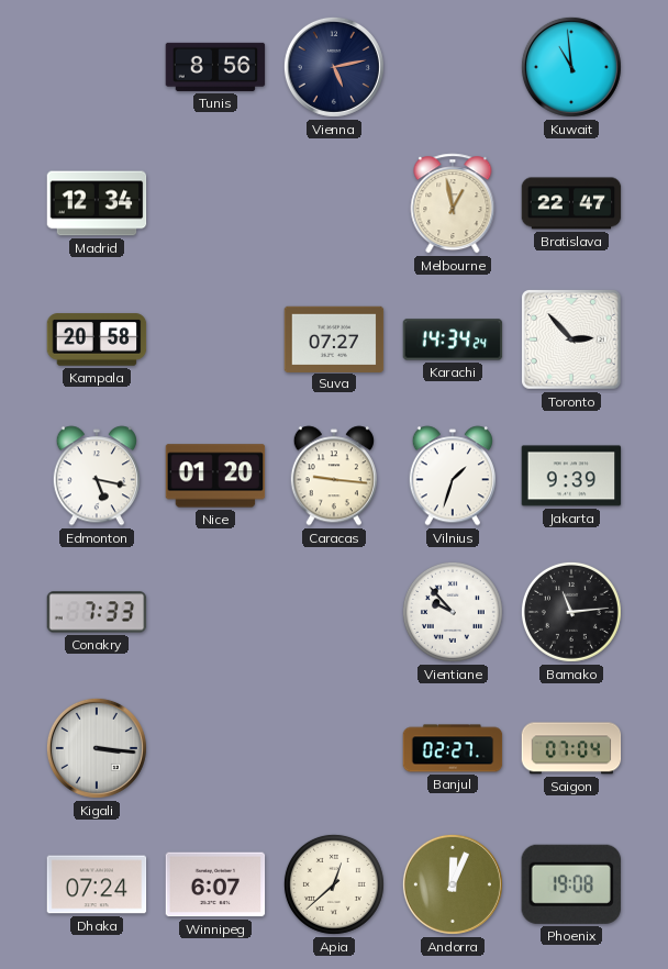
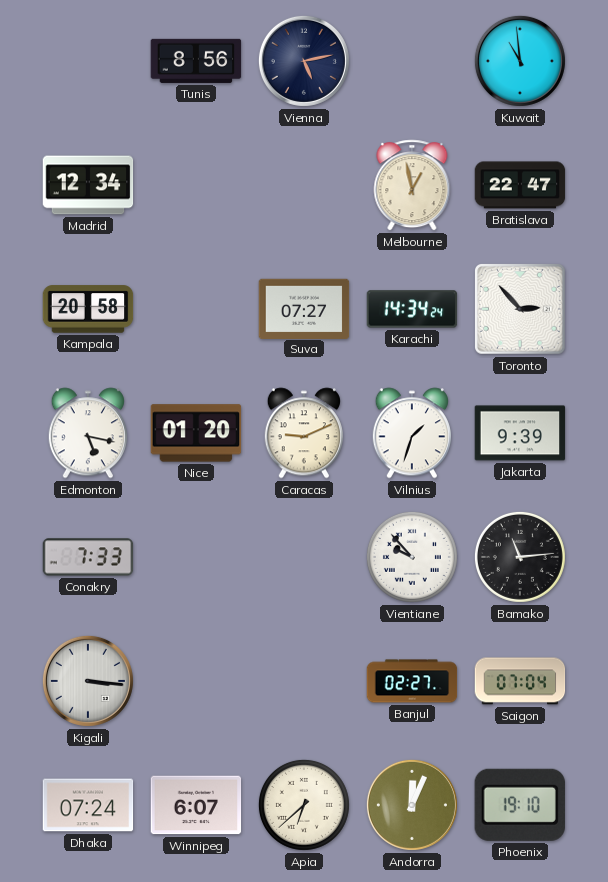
Caracas: 9:16 -> 9:11
Apia: 12:38 -> 6:38
Phoenix: 19:08 -> 19:10
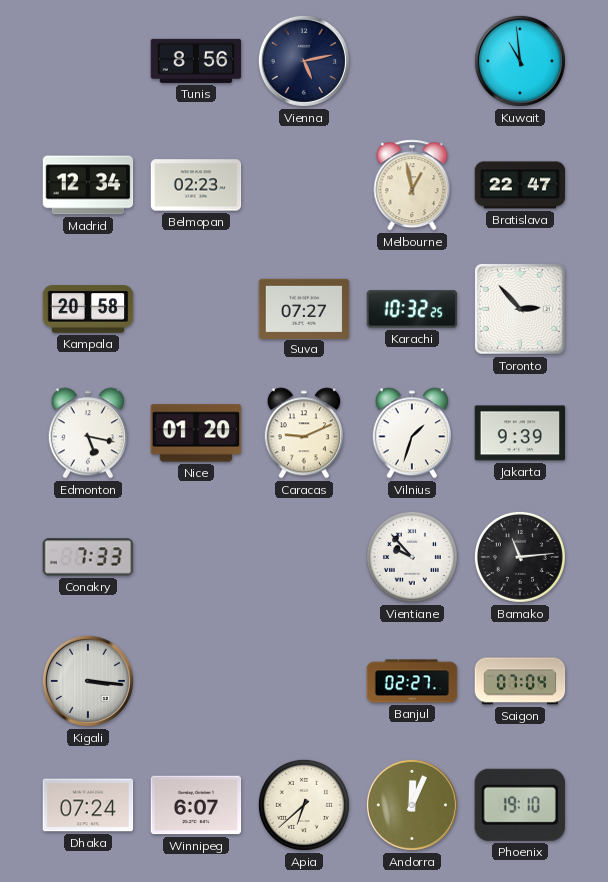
Belmopan: none -> 02:23
Karachi: 14:34 -> 10:32
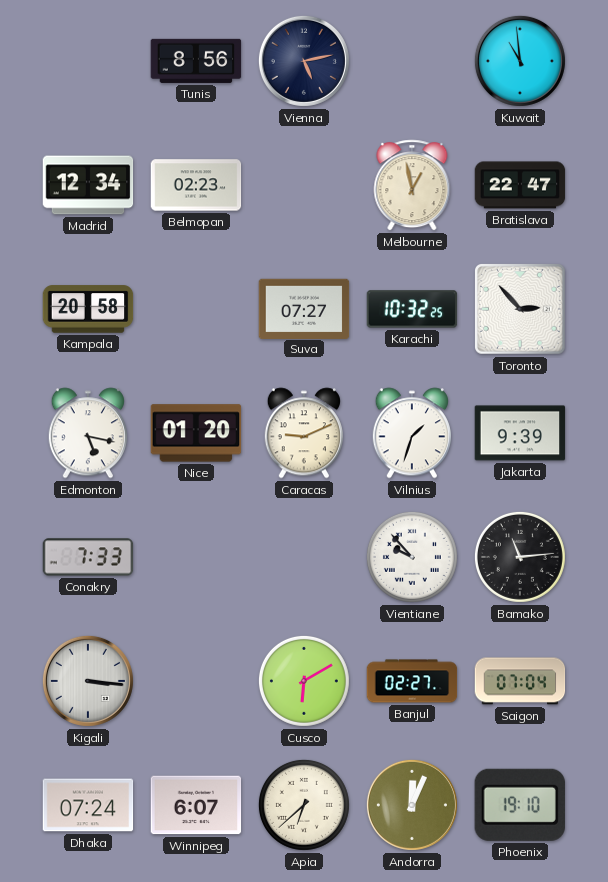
Cusco: none -> 6:10
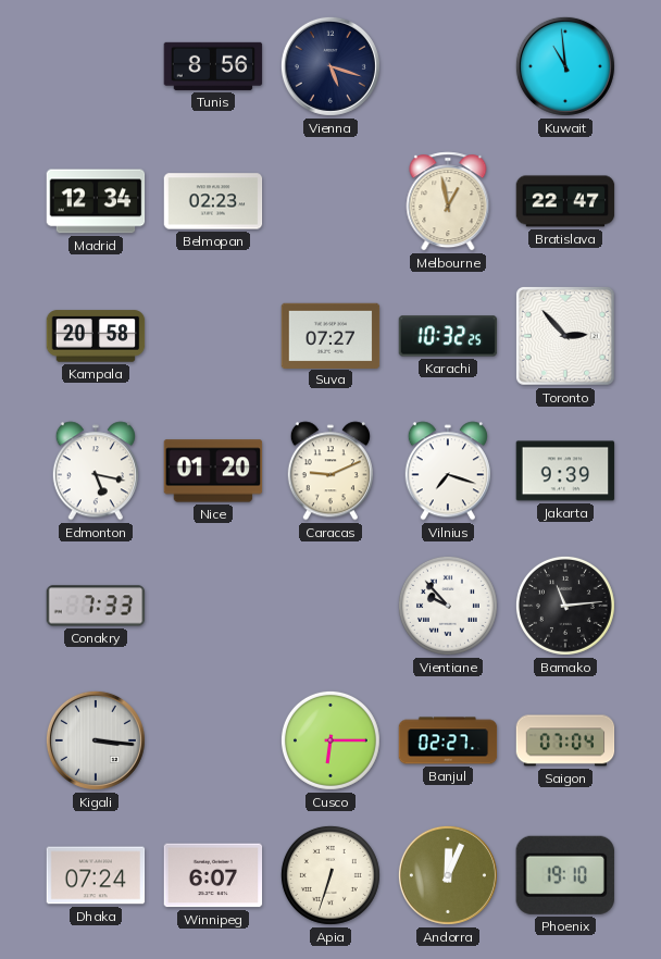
Vienna: 5:13 -> 5:18
Vilnius: 1:33 -> 7:18
Cusco: 6:10 -> 6:15
Apia: 6:38 -> 6:33
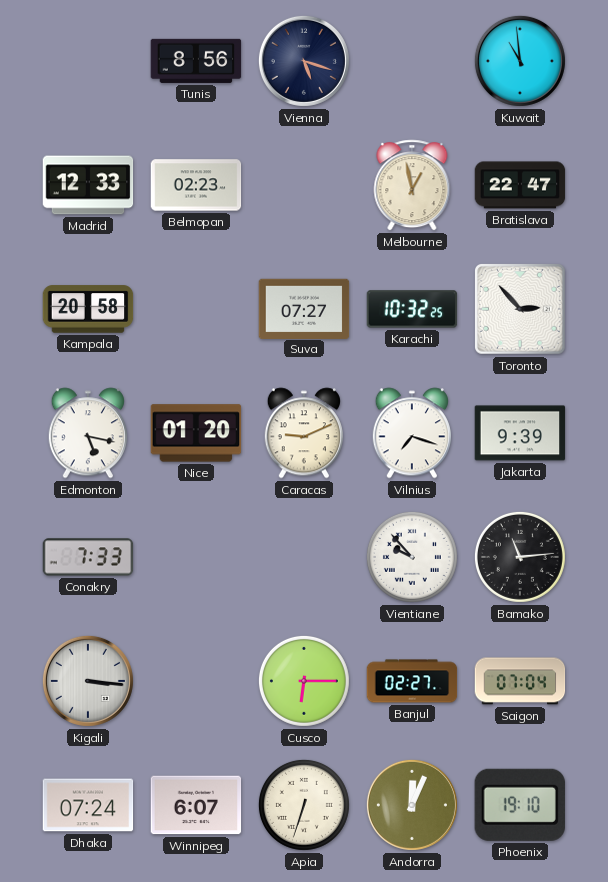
Madrid: 12:34 -> 12:33
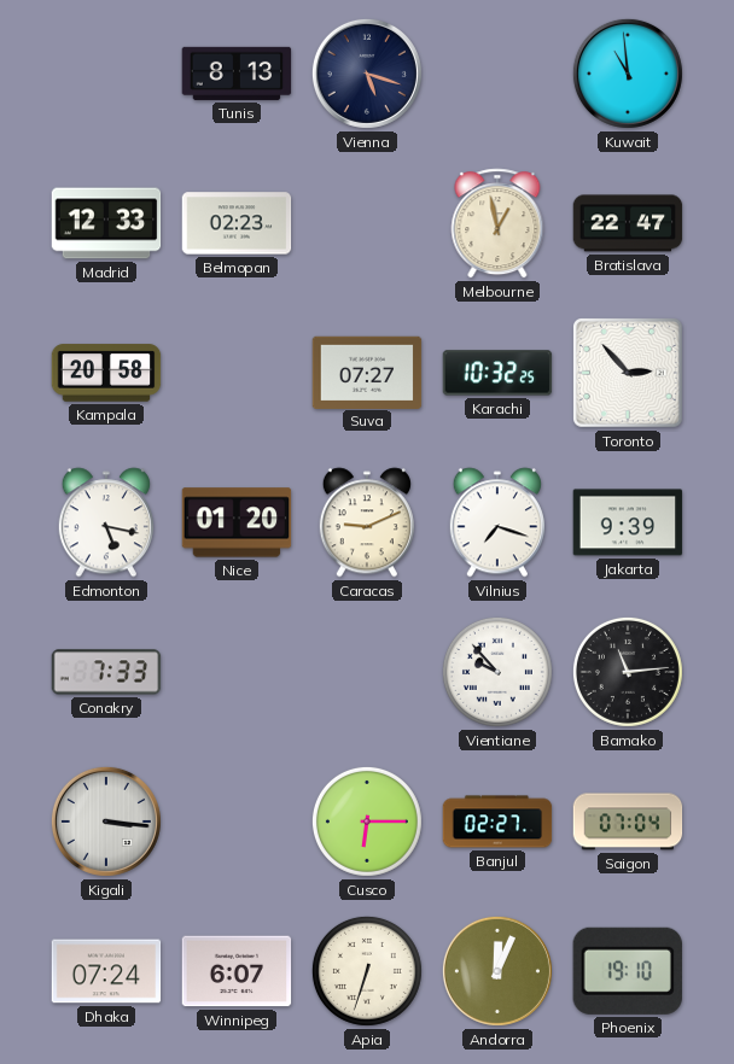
Tunis: 8:56 -> 8:13
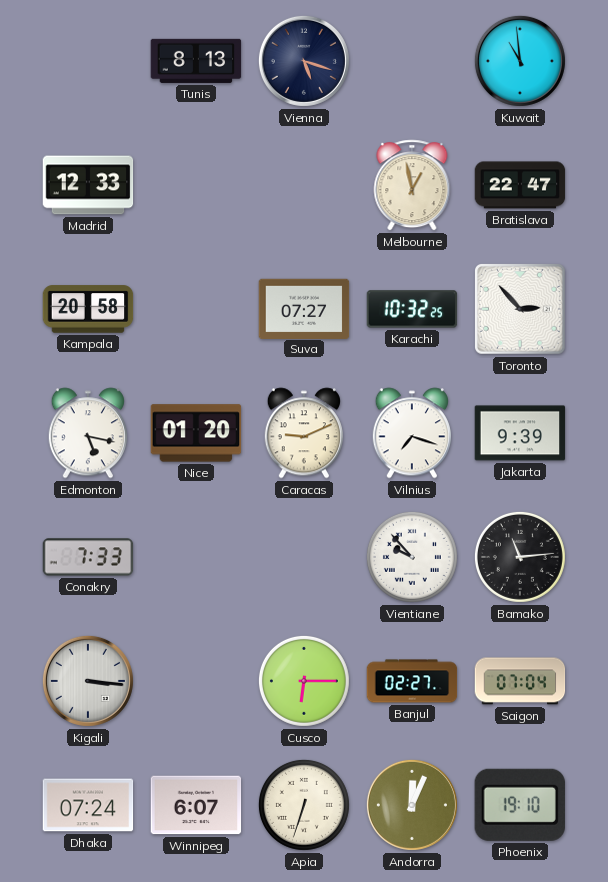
Belmopan: 02:23 -> none
